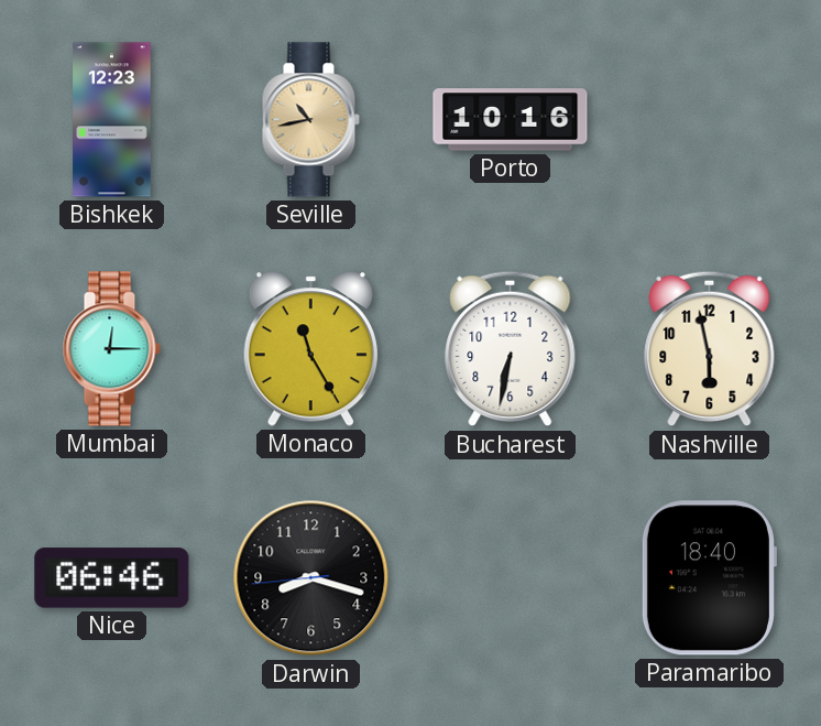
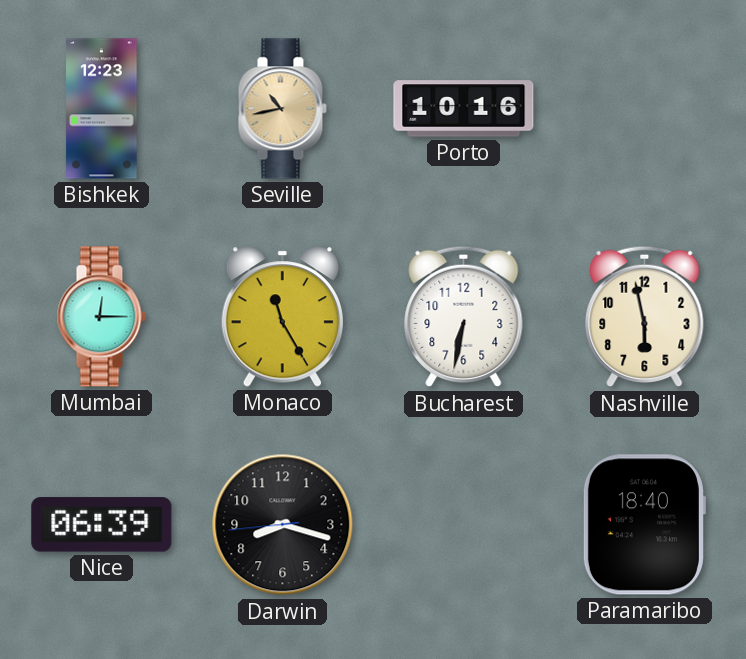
Nice: 06:46 -> 06:39
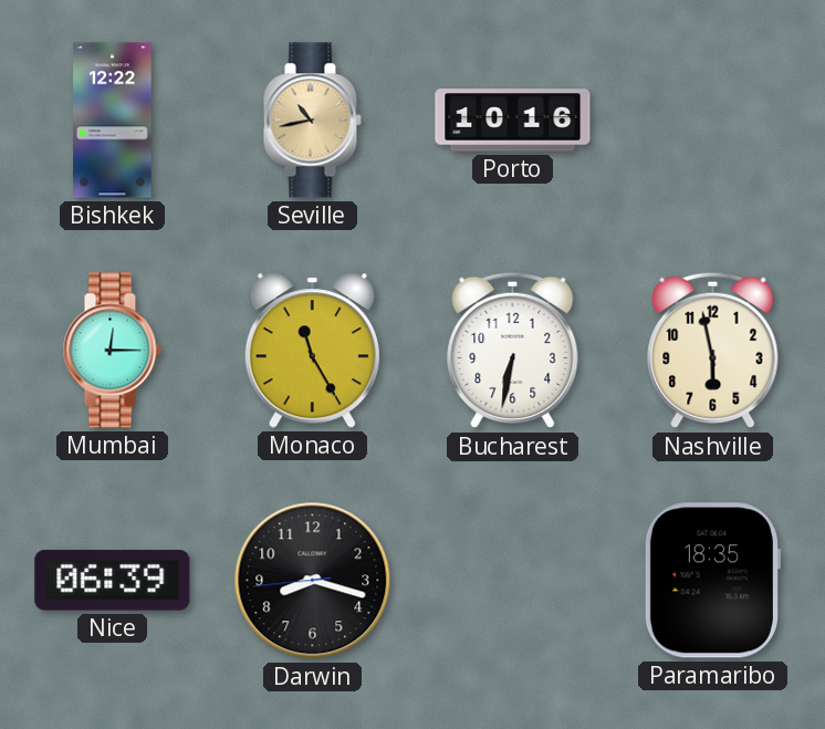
Bishkek: 12:23 -> 12:22
Paramaribo: 18:40 -> 18:35
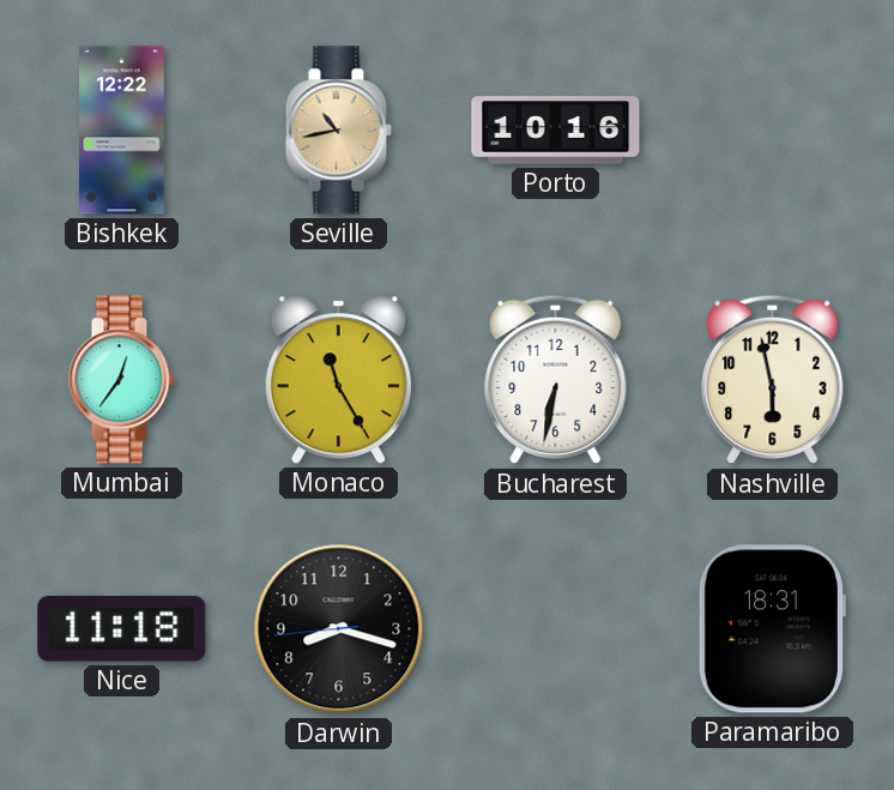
Mumbai: 12:15 -> 12:36
Nice: 06:39 -> 11:18
Paramaribo: 18:35 -> 18:31
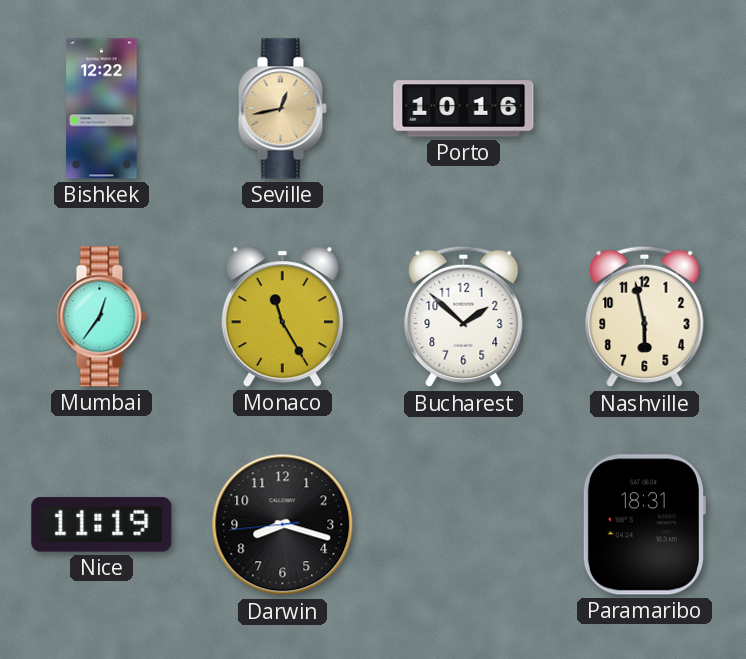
Seville: 10:43 -> 12:43
Bucharest: 6:32 -> 1:52
Nice: 11:18 -> 11:19
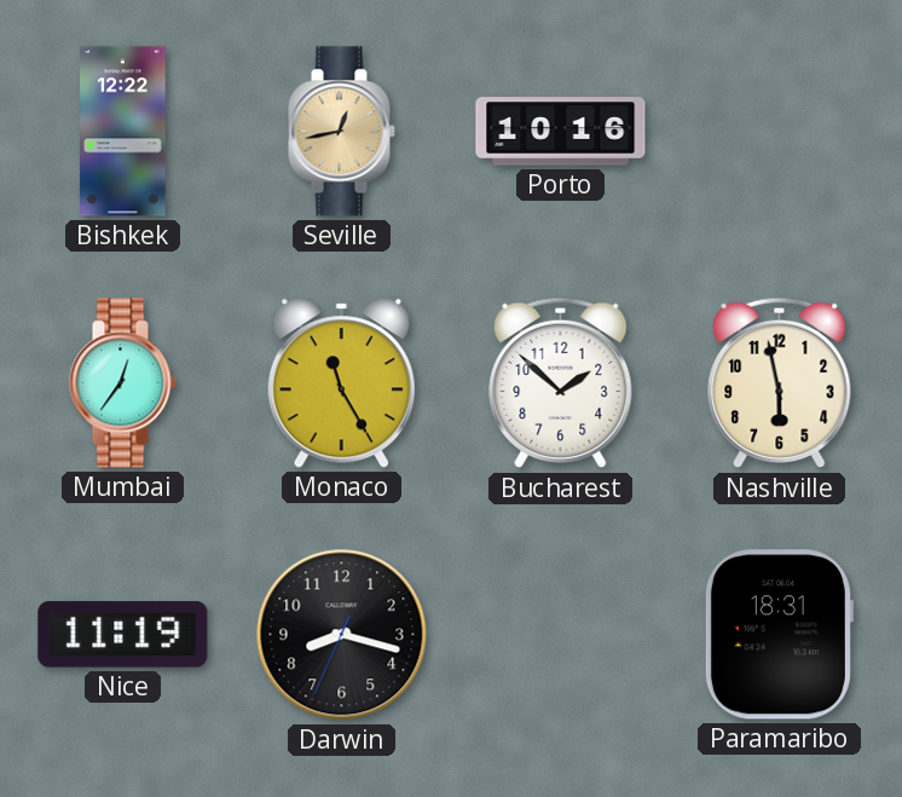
Darwin: 8:17:44 -> 8:17:34
